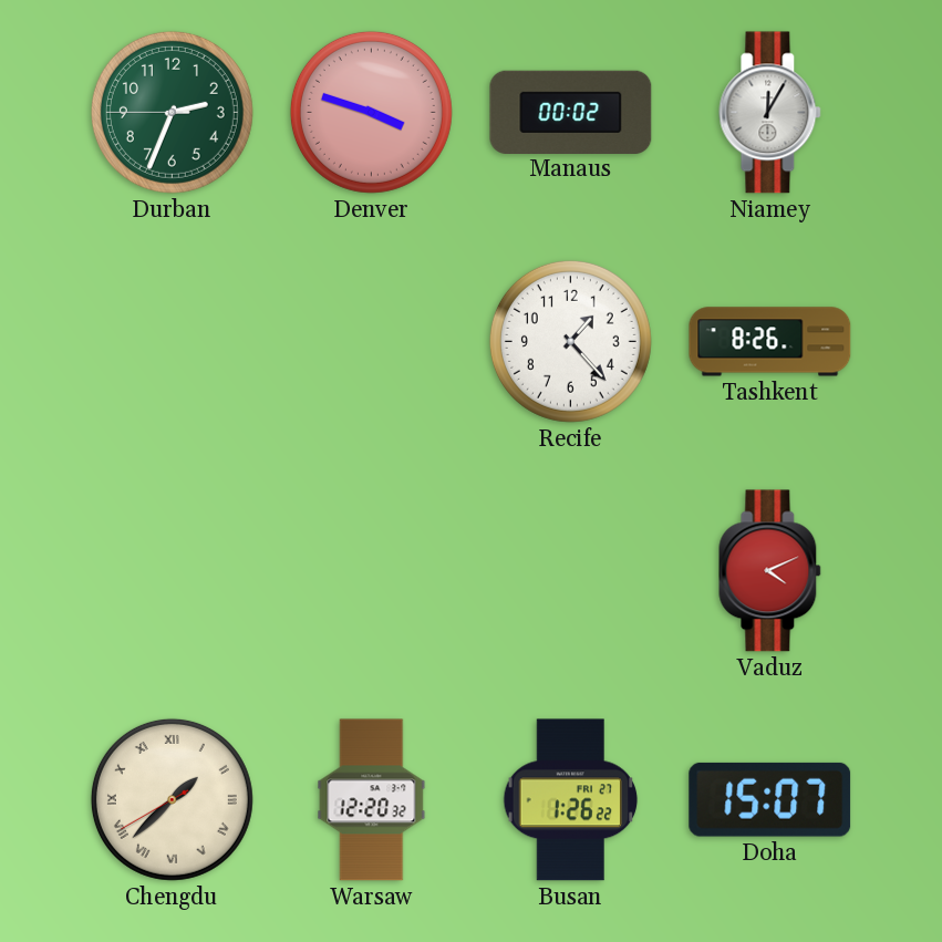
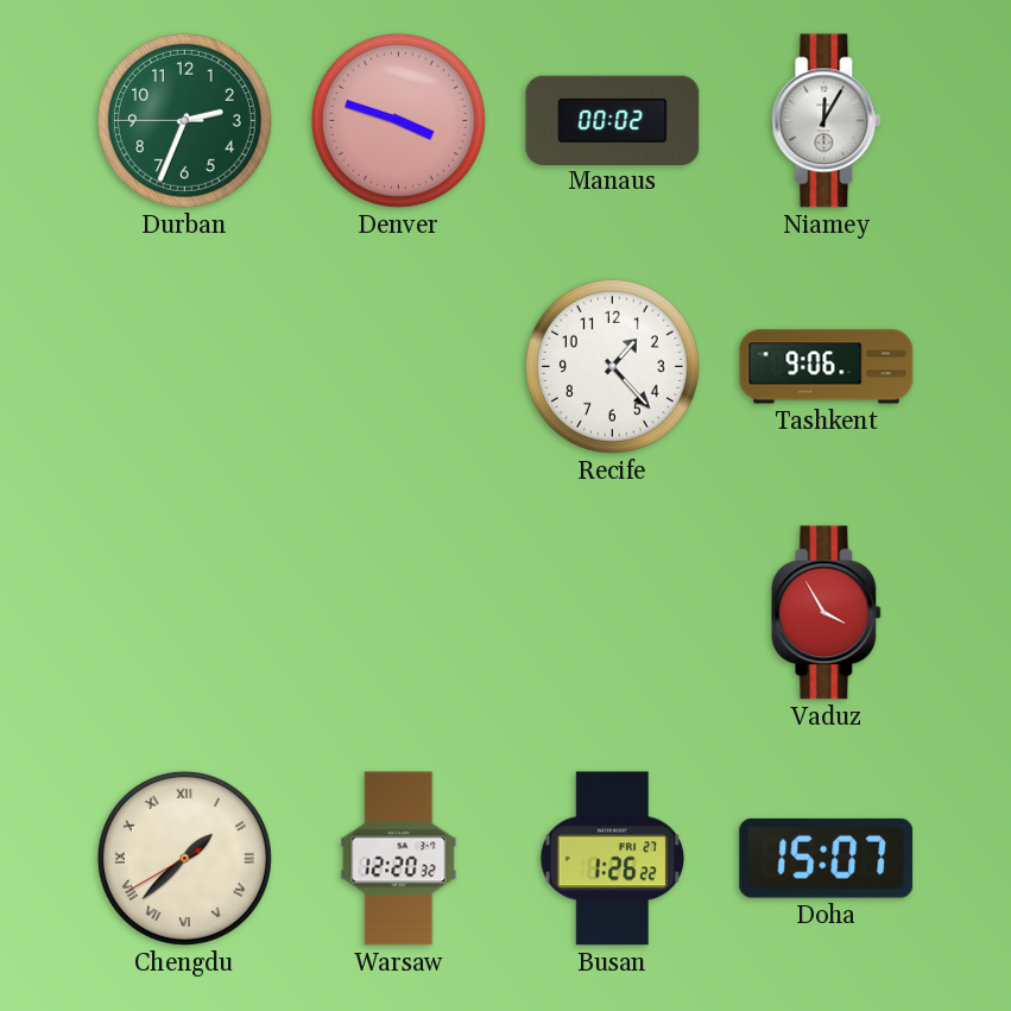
Tashkent: 8:26 -> 9:06
Vaduz: 4:11 -> 3:55
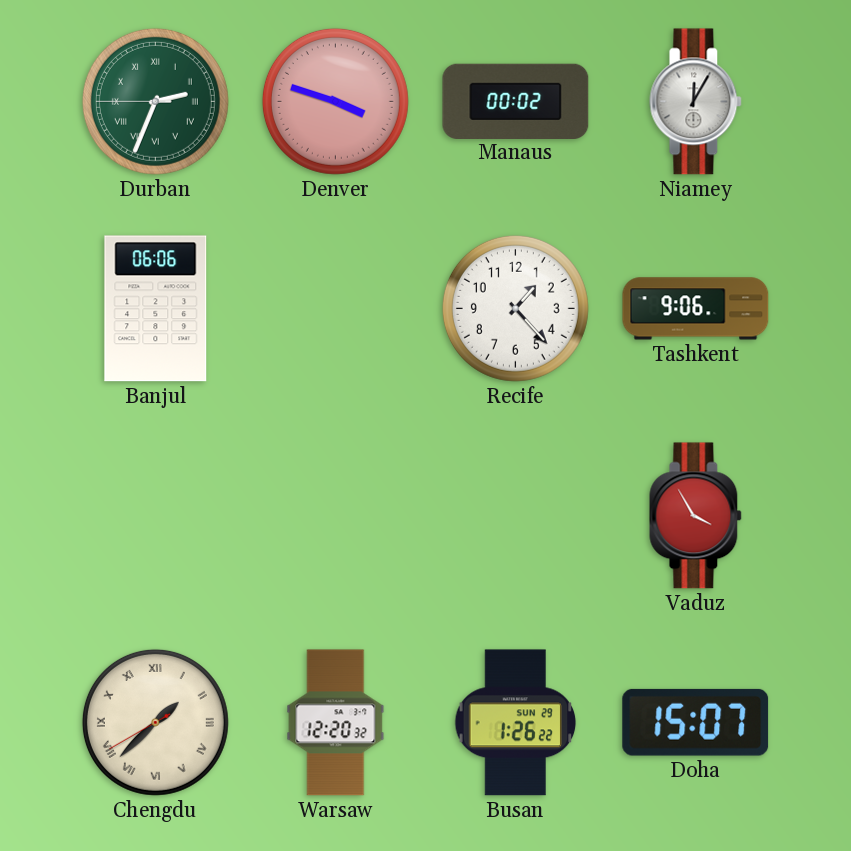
Durban numerals: Arabic -> Roman
Banjul: none -> 06:06
Busan date: FRI 27 -> SUN 29
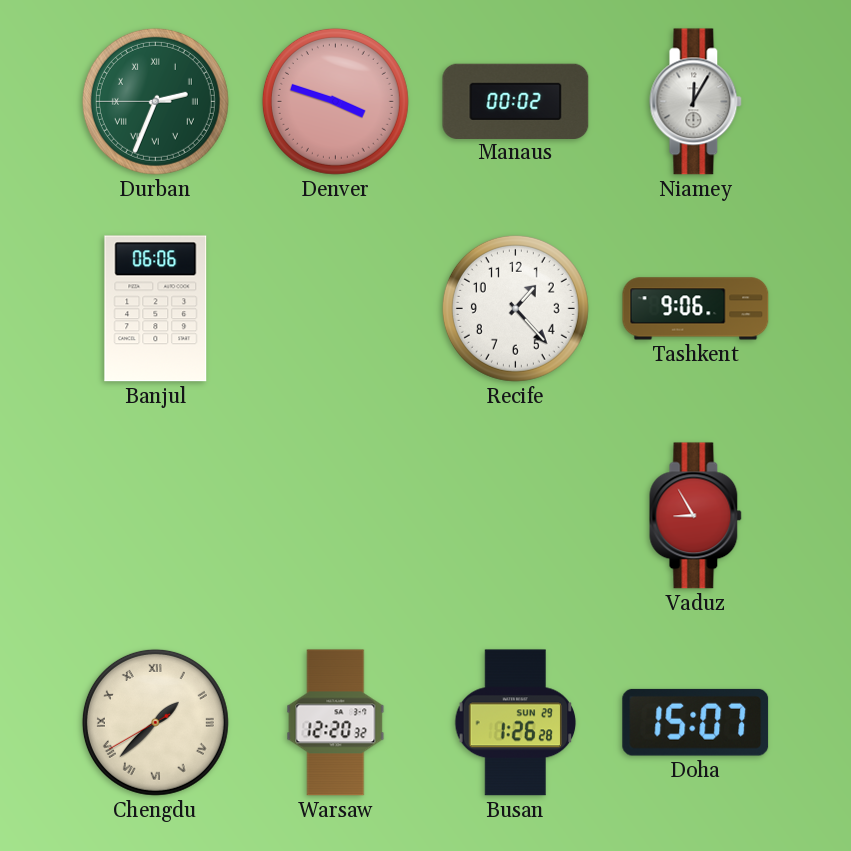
Vaduz: 3:55 -> 8:55
Busan: 1:26:22 -> 1:26:28
